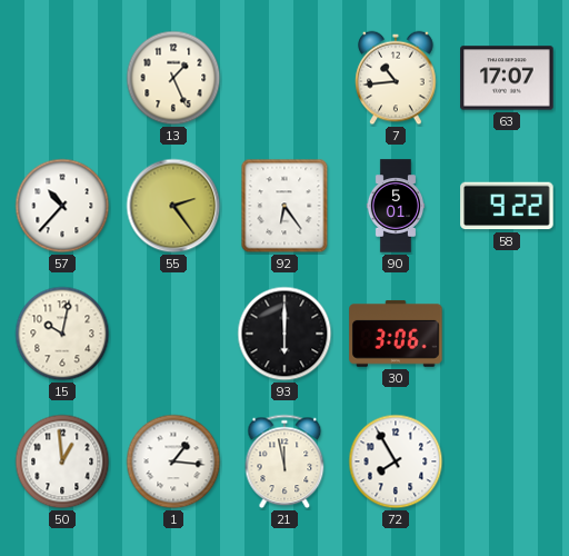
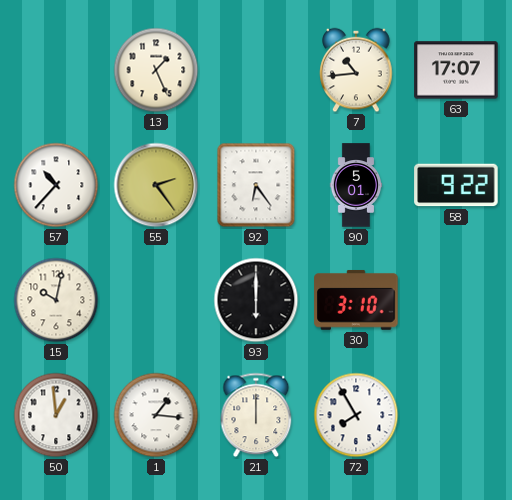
30: 3:06 -> 3:10
21: 11:58 -> 12:00
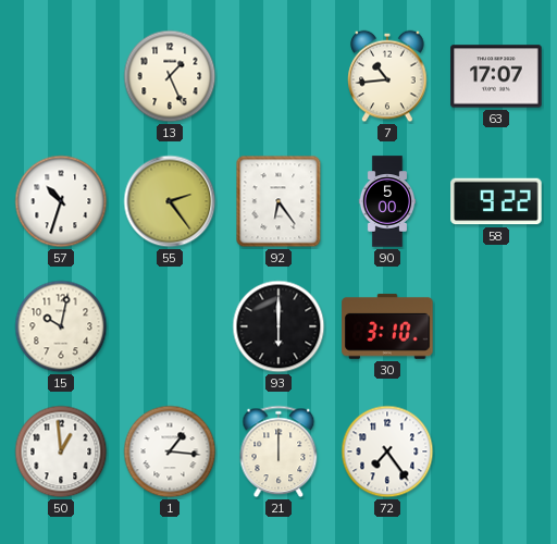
57: 10:37 -> 10:33
90: 5:01 -> 5:00
72: 7:55 -> 7:24
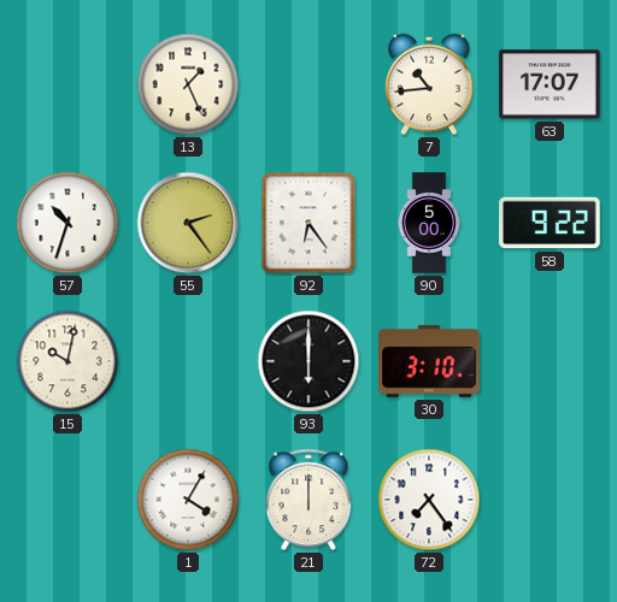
50: 12:59 -> none
1: 1:16 -> 4:05
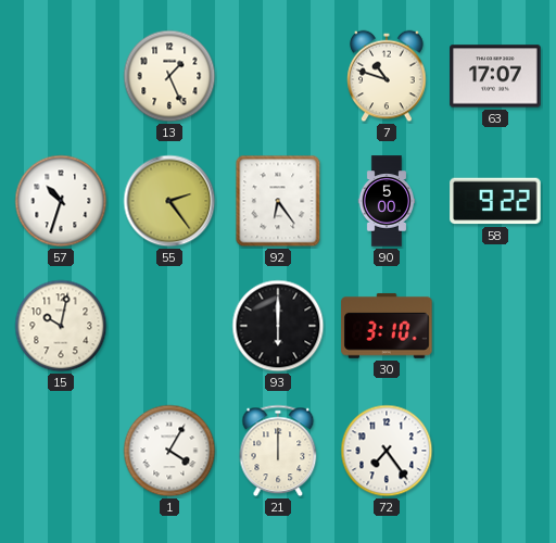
7: 10:44 -> 10:48
